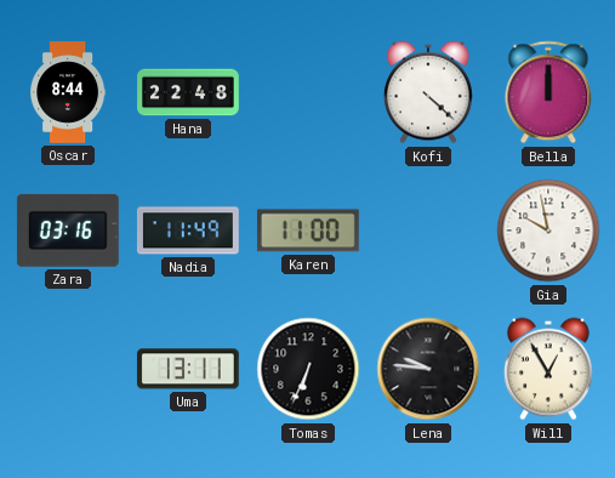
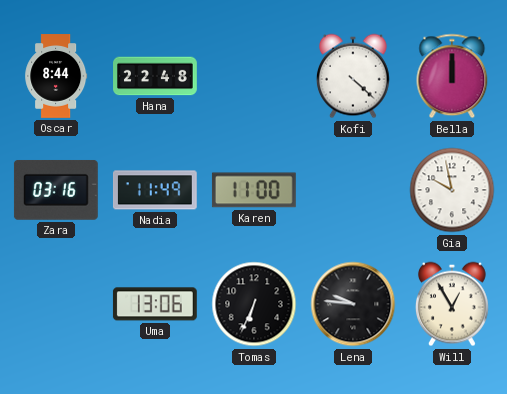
Uma: 13:11 -> 13:06
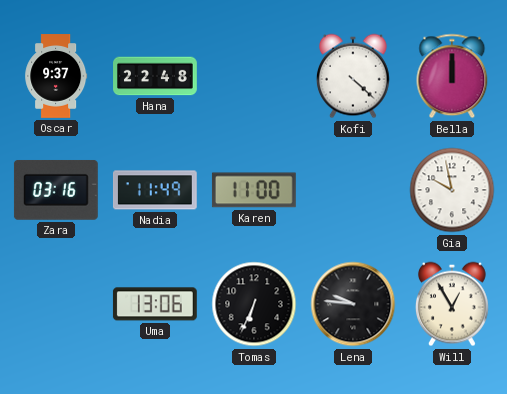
Oscar: 8:44 -> 9:37
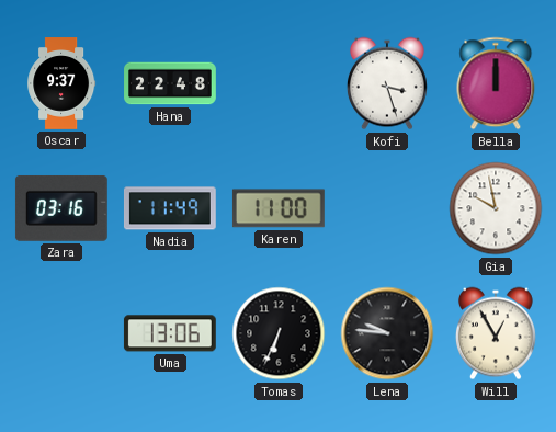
Kofi: 4:22 -> 3:27
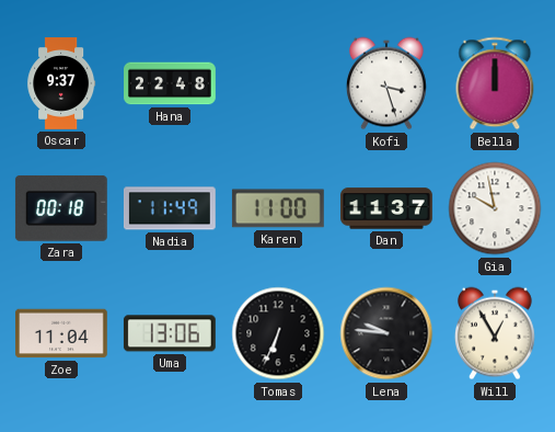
Zara: 03:16 -> 00:18
Dan: none -> 11:37
Zoe: none -> 11:04
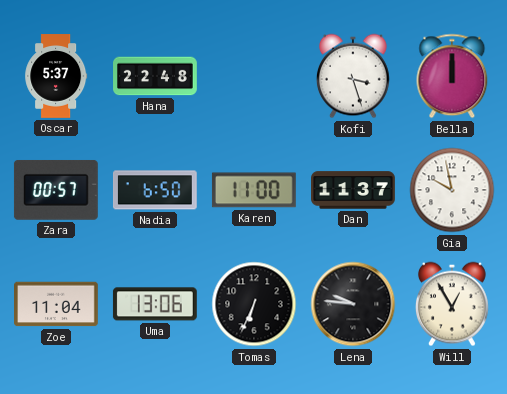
Oscar: 9:37 -> 5:37
Zara: 00:18 -> 00:57
Nadia: 11:49 -> 6:50
